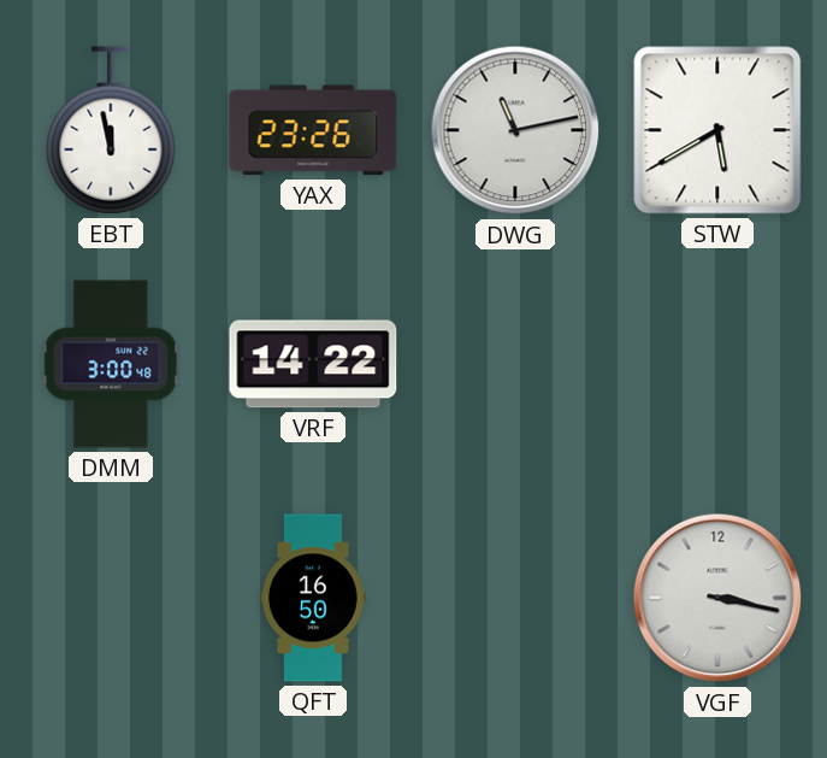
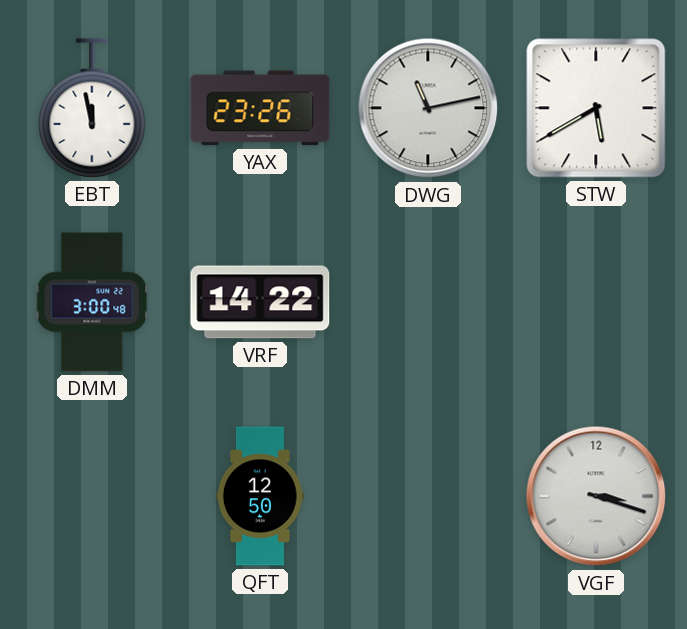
QFT: 16:50 -> 12:50
VGF: 3:17 -> 3:18
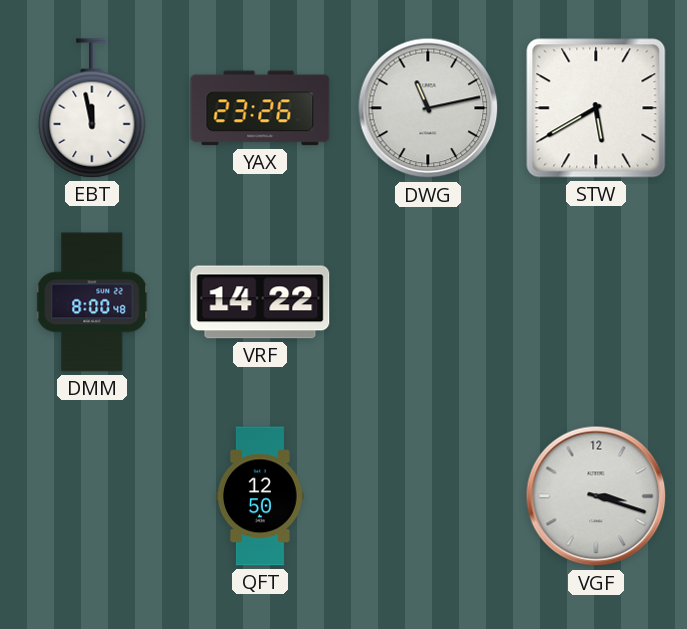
DMM: 3:00 -> 8:00
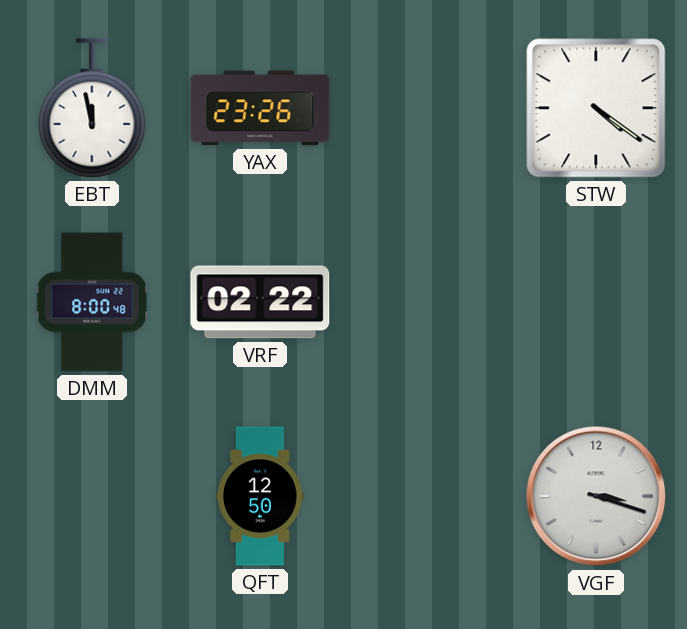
DWG: 11:13 -> none
STW: 5:40 -> 4:21
VRF: 14:22 -> 02:22
